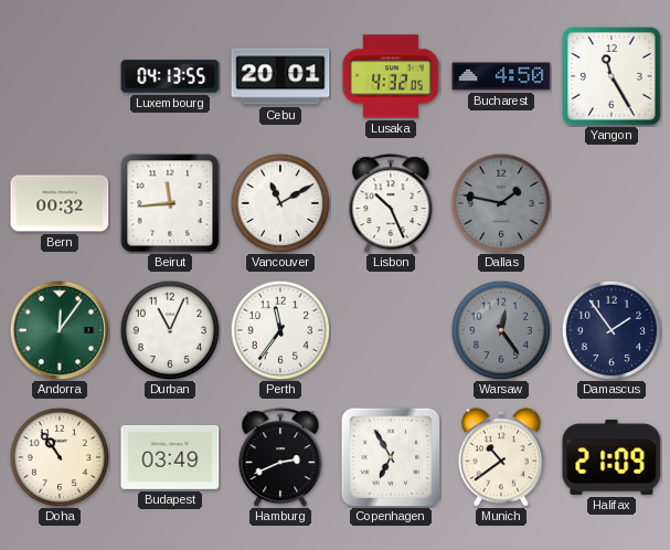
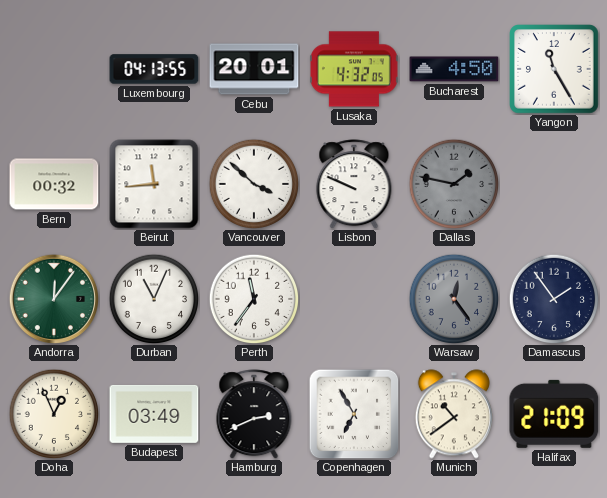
Vancouver: 11:10 -> 3:52
Lisbon: 10:26 -> 9:49
Doha: 10:54 -> 12:56
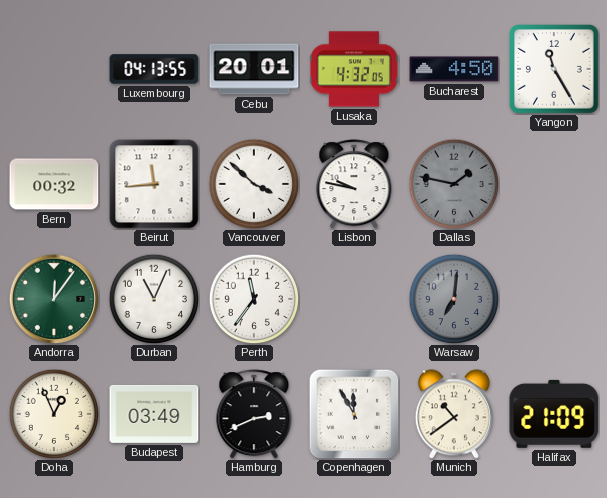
Lisbon: 9:49 -> 9:47
Warsaw: 12:24 -> 7:01
Damascus: 1:54 -> none
Copenhagen: 6:55 -> 11:55
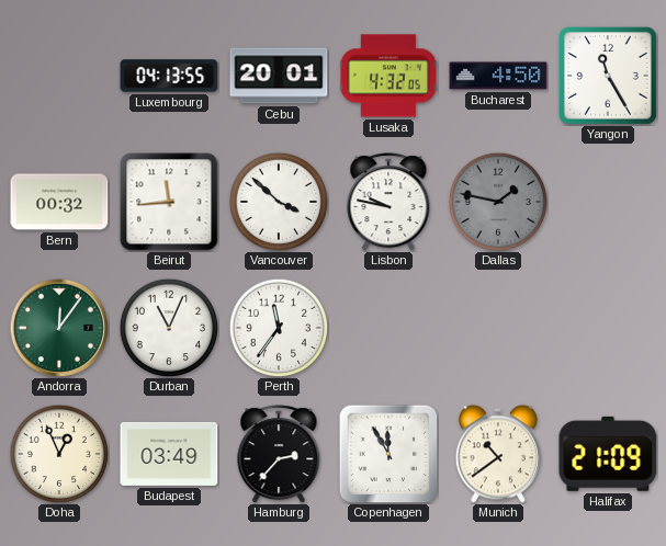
Warsaw: 7:01 -> none
Hamburg: 2:41 -> 2:37
